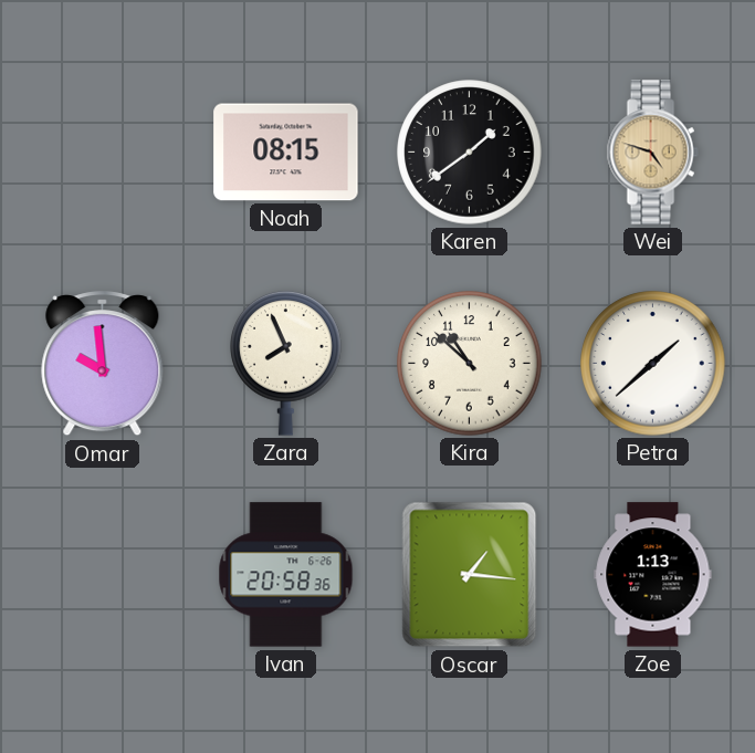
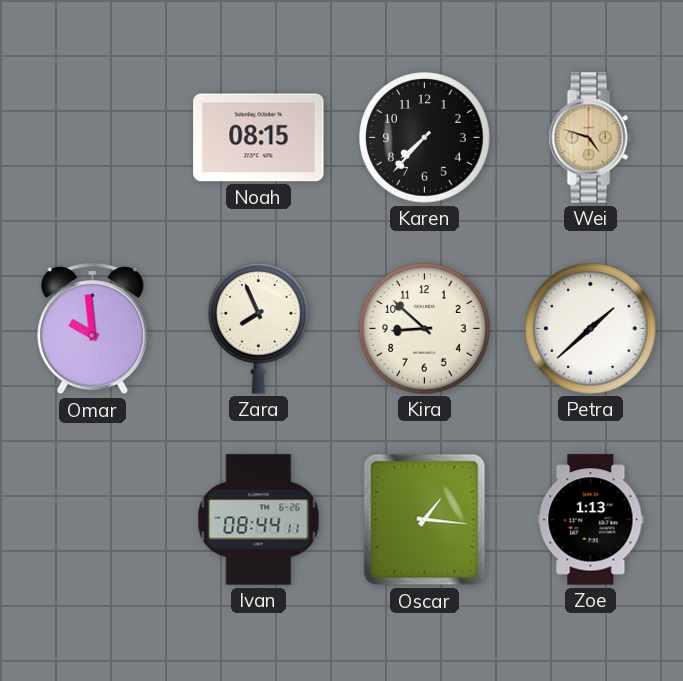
Karen: 1:39 -> 7:37
Kira: 10:52 -> 8:52
Ivan: 20:58 -> 08:44
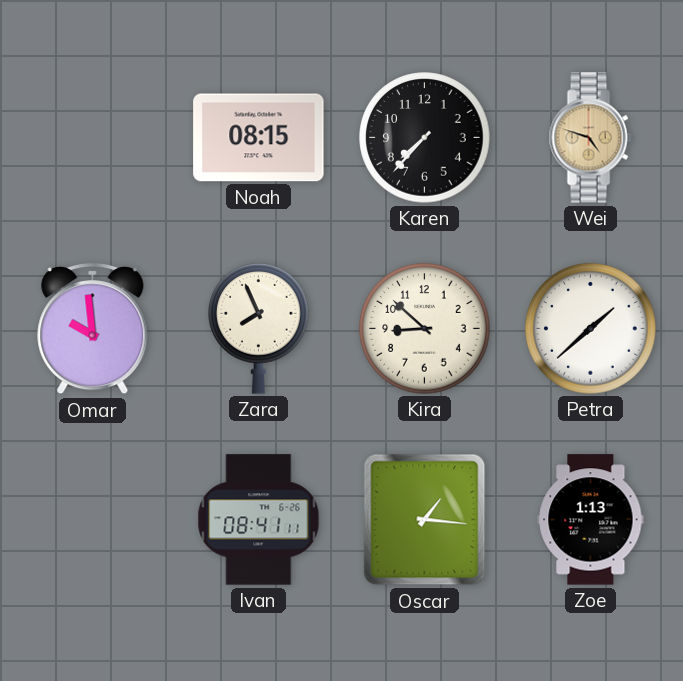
Ivan: 08:44 -> 08:41
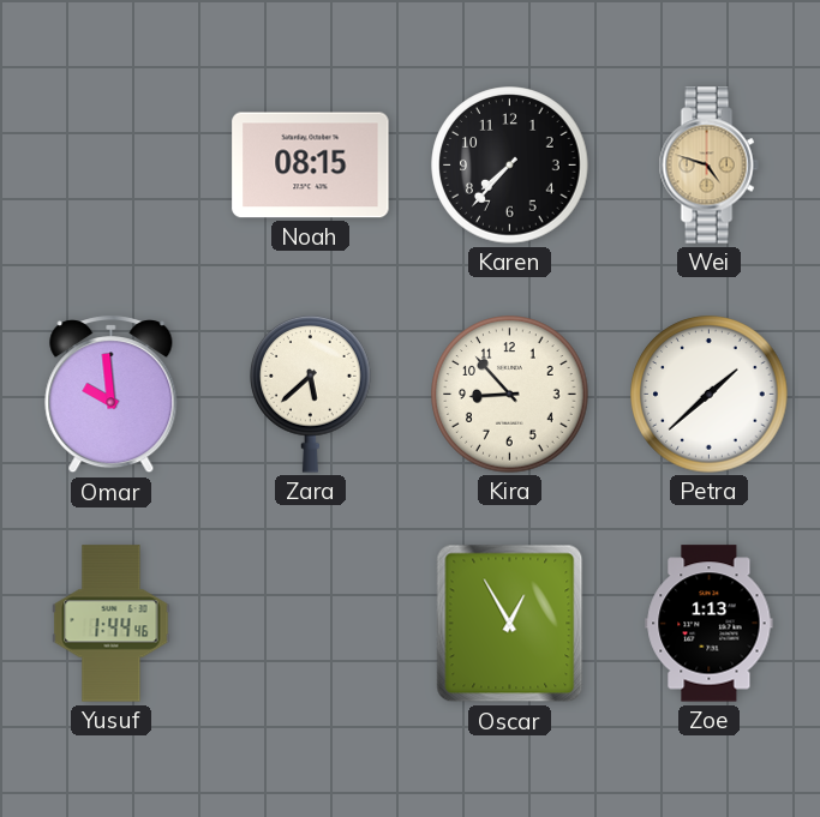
Zara: 7:56 -> 5:38
Kira: 8:52 -> 8:53
Yusuf: none -> 1:44
Ivan: 08:41 -> none
Oscar: 1:16 -> 12:55
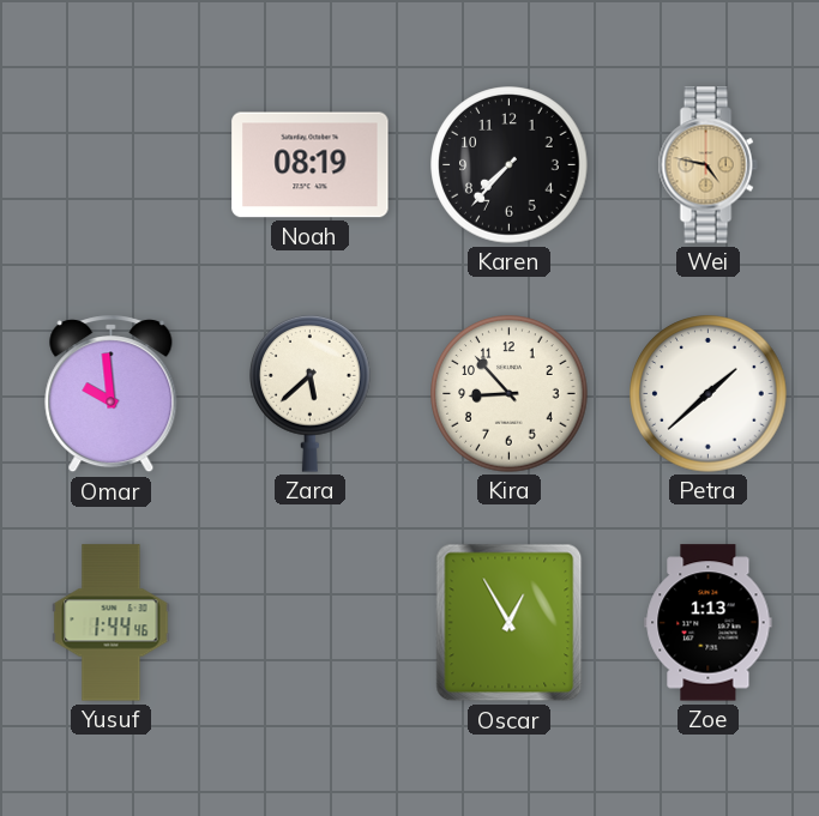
Noah: 08:15 -> 08:19
Wei: 4:48 -> 4:47
